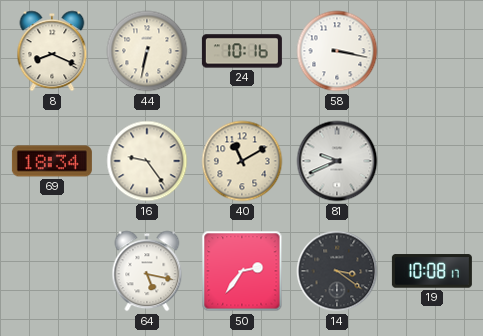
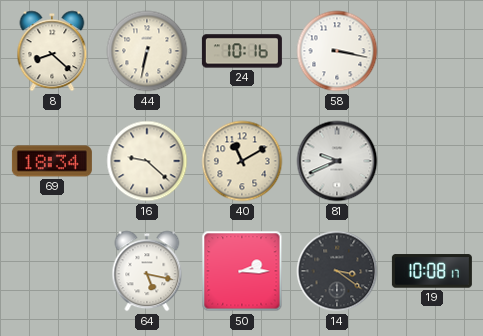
8: 8:19 -> 8:22
16: 9:24 -> 9:22
50: 2:36 -> 2:15
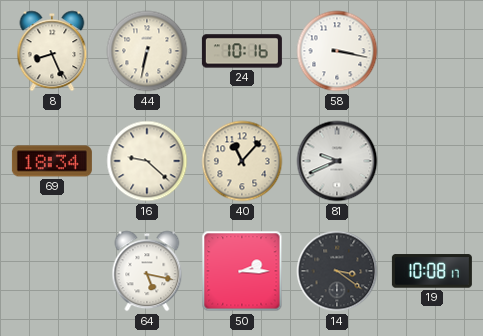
8: 8:22 -> 8:26
40: 11:10 -> 11:07
